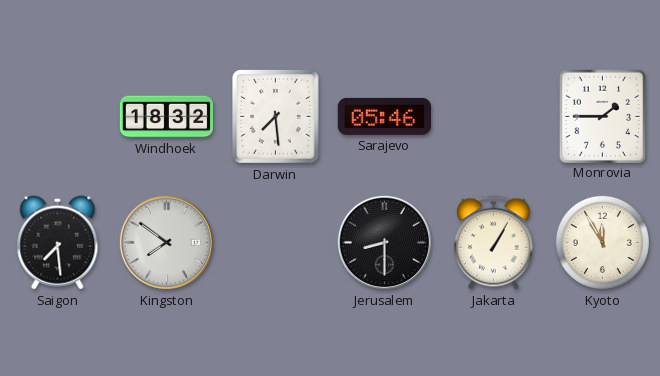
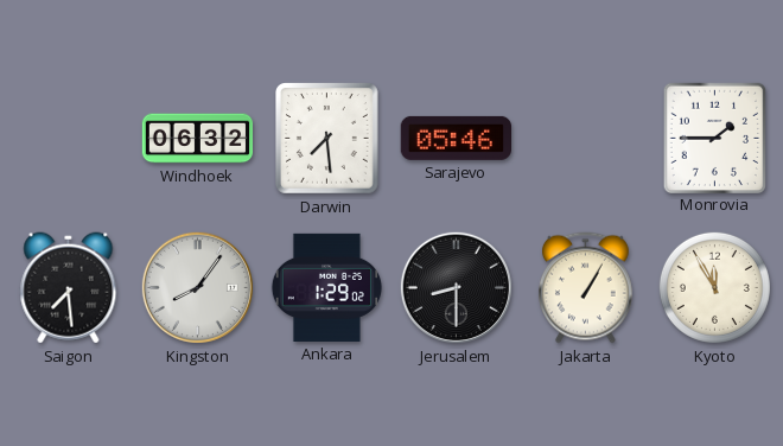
Windhoek: 18:32 -> 06:32
Kingston: 7:51 -> 8:06
Ankara: none -> 1:29
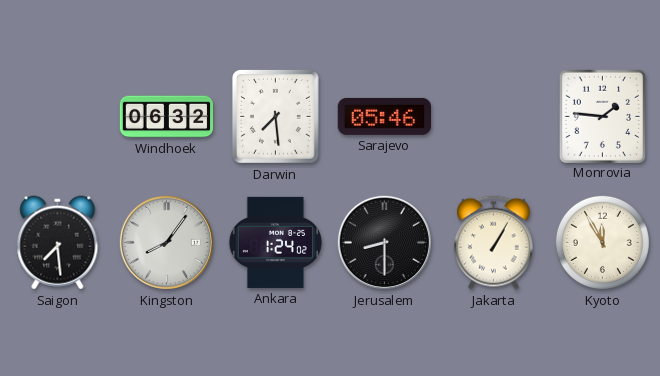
Monrovia: 1:45 -> 1:46
Ankara: 1:29 -> 1:24
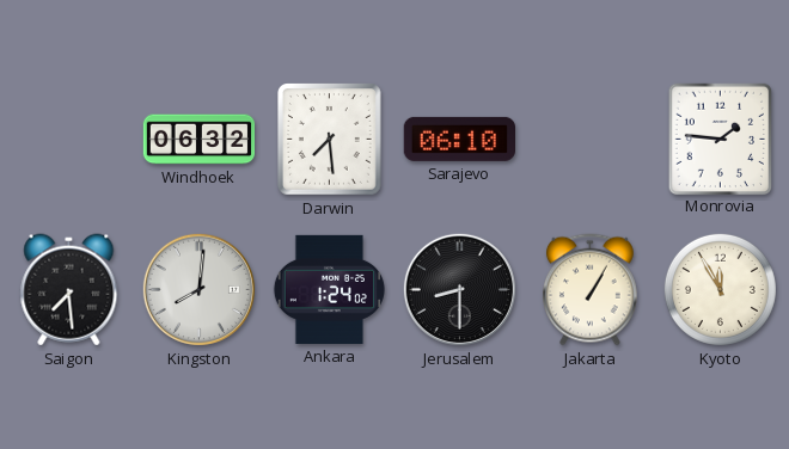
Sarajevo: 05:46 -> 06:10
Kingston: 8:06 -> 8:01
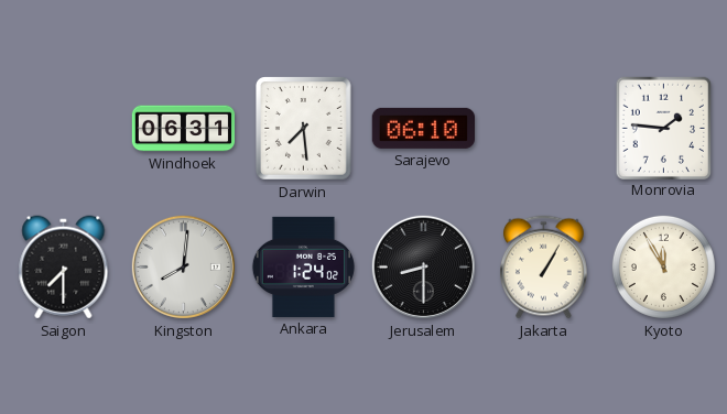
Windhoek: 06:32 -> 06:31
Saigon: 7:29 -> 7:30
